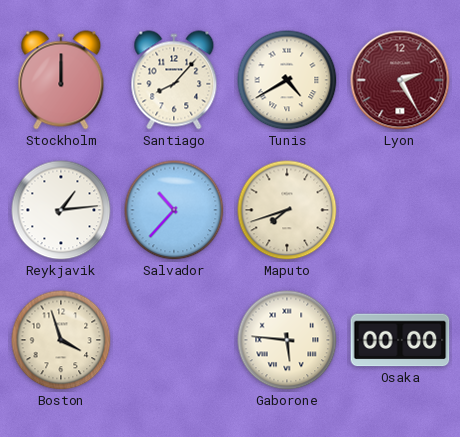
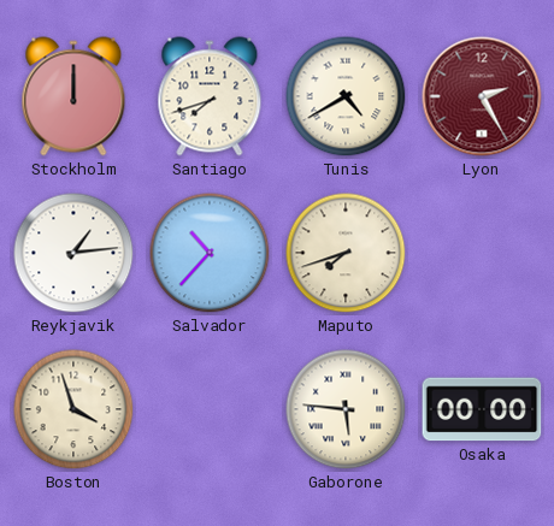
Santiago: 8:07 -> 7:42
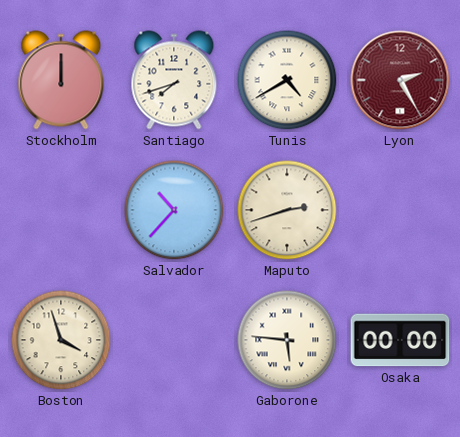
Reykjavik: 1:14 -> none
Maputo: 7:42 -> 2:42
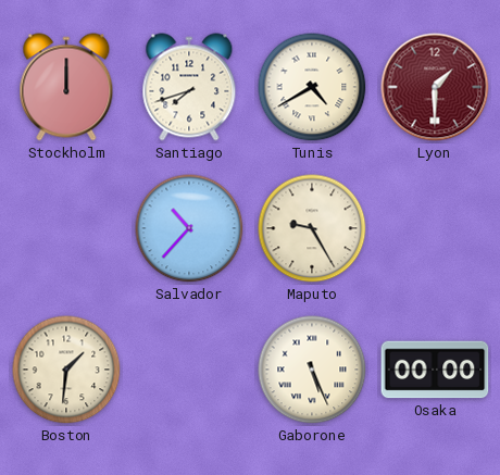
Lyon: 2:25 -> 1:30
Maputo: 2:42 -> 9:25
Boston: 3:57 -> 1:31
Gaborone: 5:46 -> 5:26
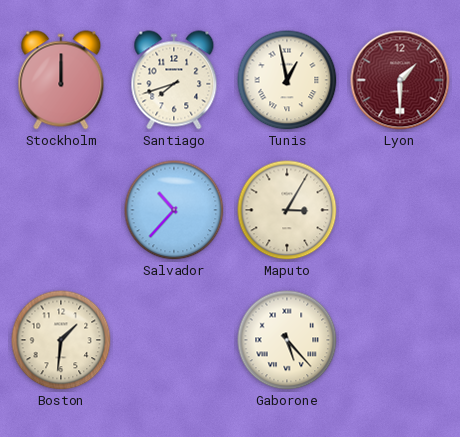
Tunis: 4:40 -> 12:58
Maputo: 9:25 -> 3:05
Gaborone: 5:26 -> 5:23
Osaka: 00:00 -> none
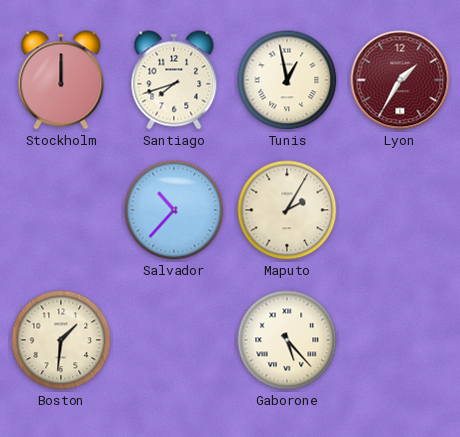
Lyon: 1:30 -> 1:35
Maputo: 3:05 -> 2:05
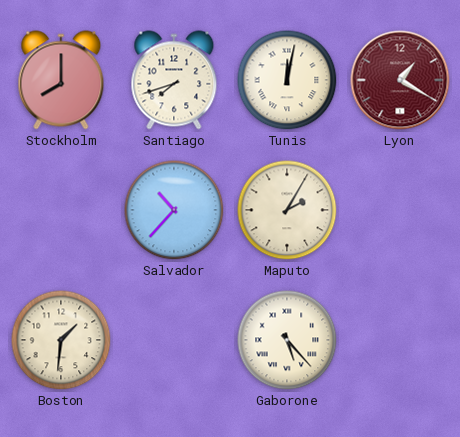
Stockholm: 12:00 -> 8:00
Tunis: 12:58 -> 12:02
Lyon: 1:35 -> 1:20
